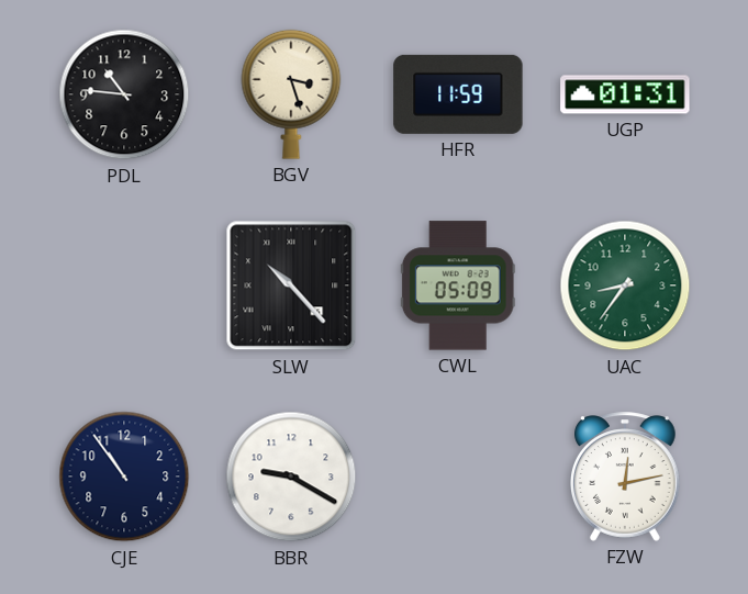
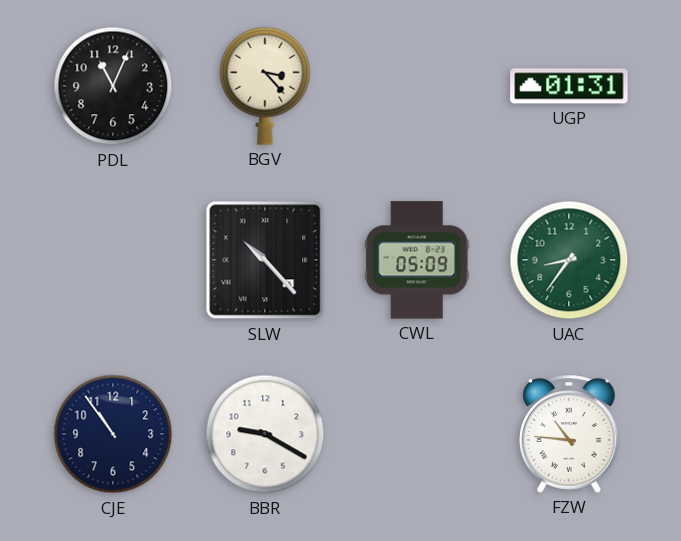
PDL: 10:46 -> 11:04
BGV: 3:27 -> 3:23
HFR: 11:59 -> none
FZW: 12:13 -> 10:46
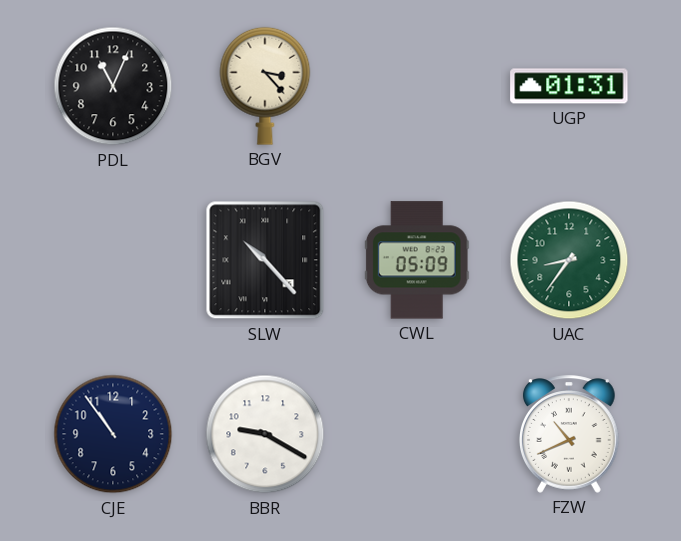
FZW: 10:46 -> 10:41
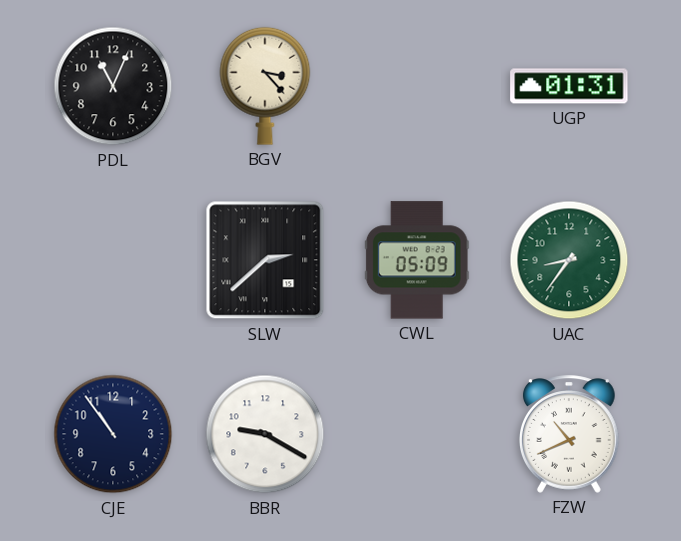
SLW: 10:23 -> 2:38
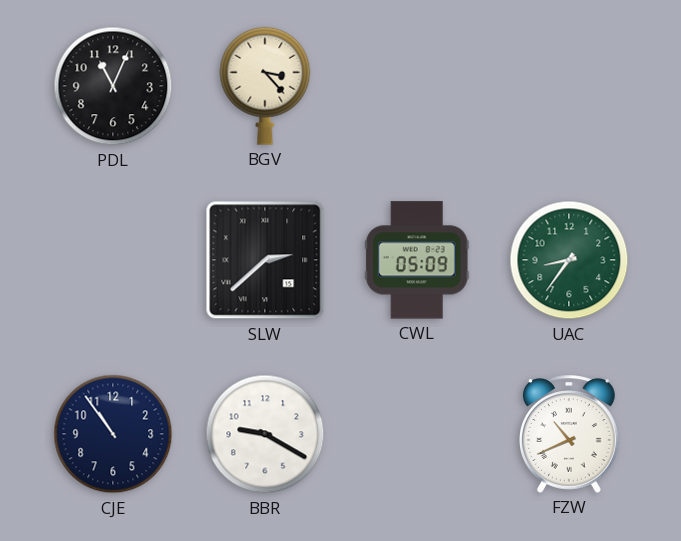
UGP: 01:31 -> none
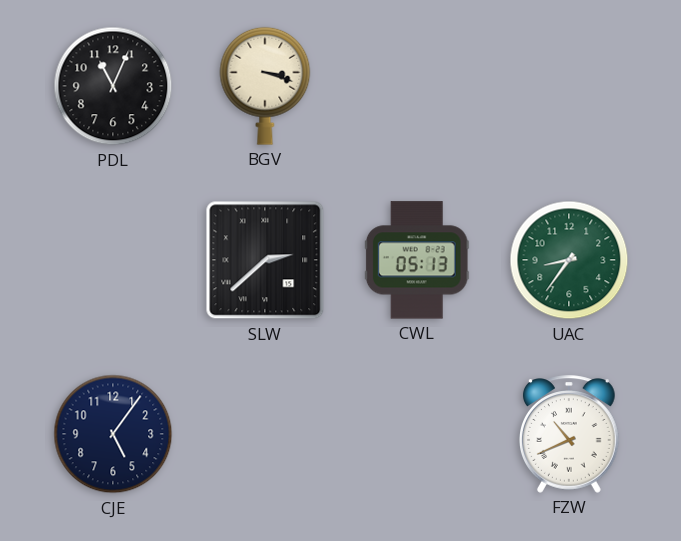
BGV: 3:23 -> 3:18
CWL: 05:09 -> 05:13
CJE: 10:54 -> 5:06
BBR: 9:20 -> none
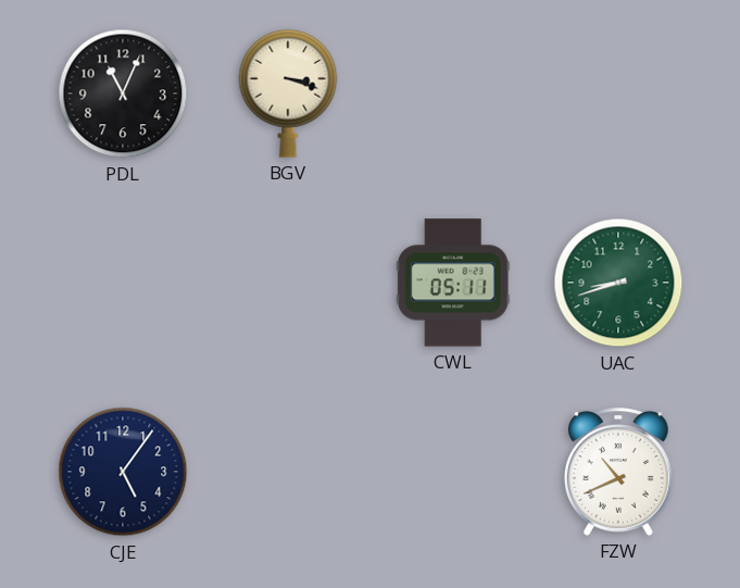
SLW: 2:38 -> none
CWL: 05:13 -> 05:11
UAC: 8:36 -> 8:42
